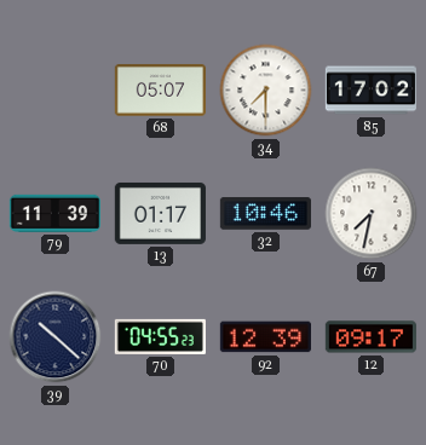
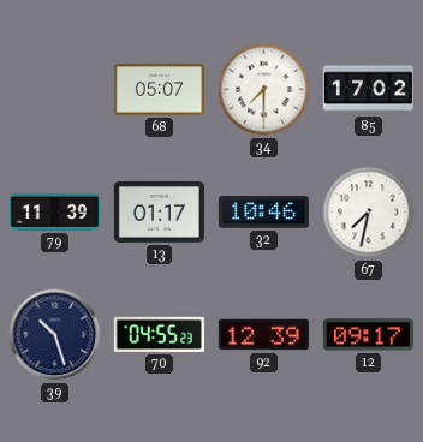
39: 10:22 -> 10:27
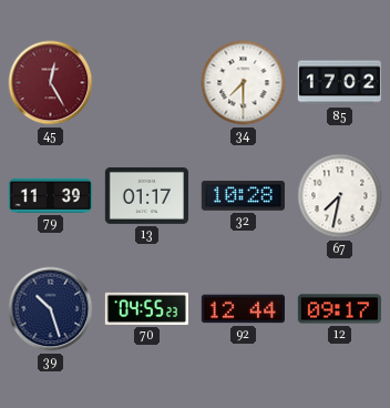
45: none -> 12:25
68: 05:07 -> none
32: 10:46 -> 10:28
92: 12:39 -> 12:44
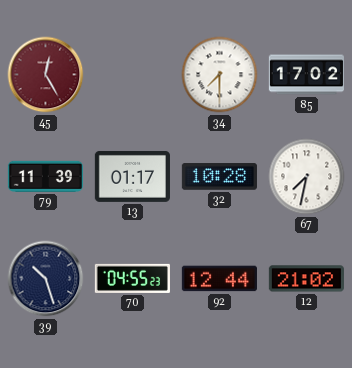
12: 09:17 -> 21:02
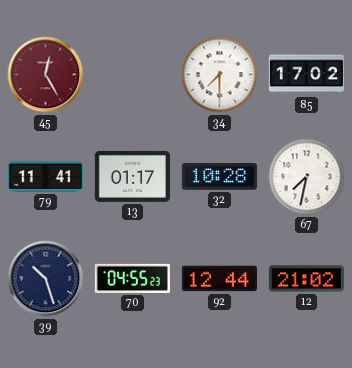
79: 11:39 -> 11:41
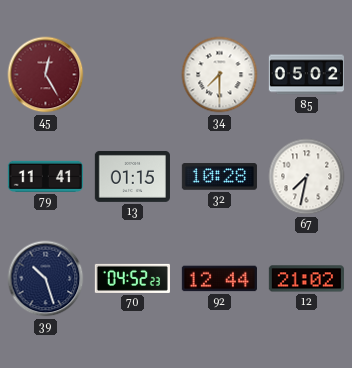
85: 17:02 -> 05:02
13: 01:17 -> 01:15
70: 04:55 -> 04:52
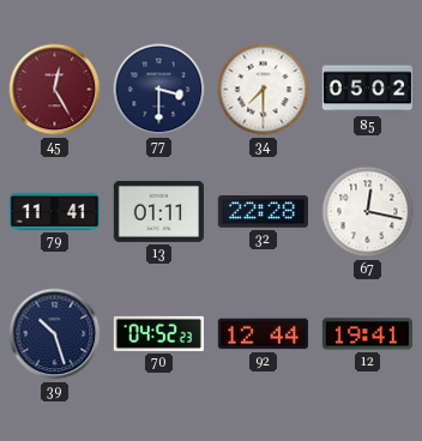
77: none -> 3:30
13: 01:15 -> 01:11
32: 10:28 -> 22:28
67: 7:32 -> 12:17
12: 21:02 -> 19:41
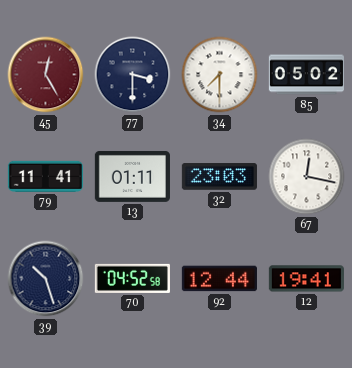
32: 22:28 -> 23:03
70: 04:52:23 -> 04:52:58
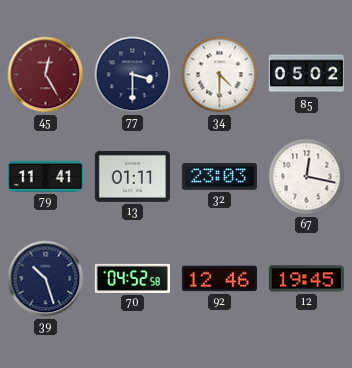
34: 7:30 -> 4:30
92: 12:44 -> 12:46
12: 19:41 -> 19:45
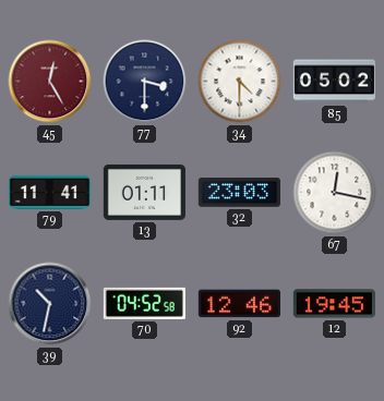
39: 10:27 -> 10:32
